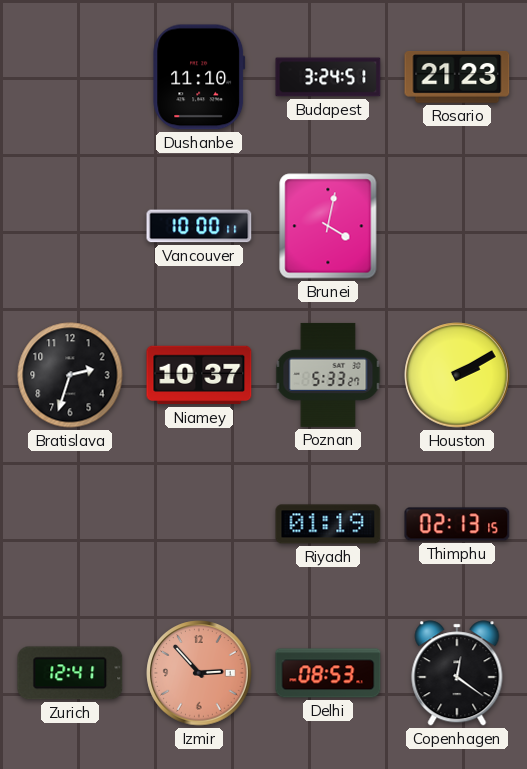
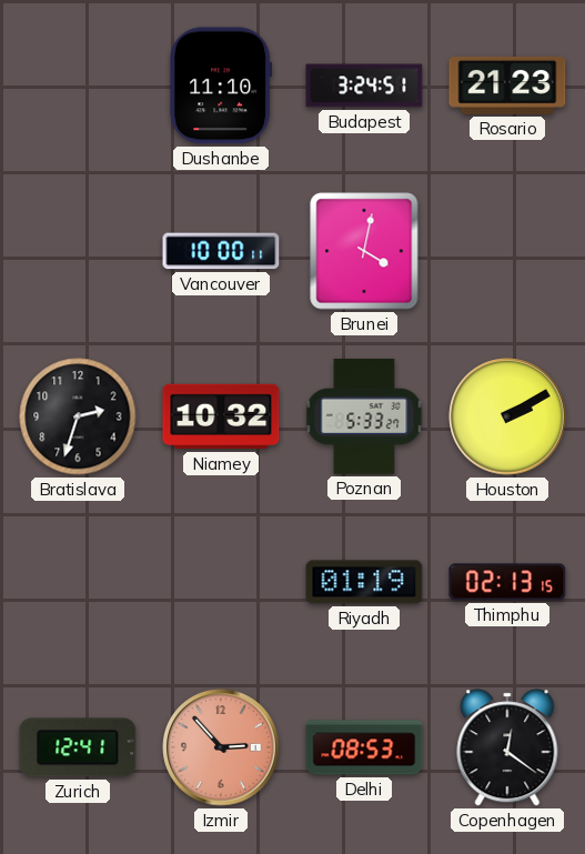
Niamey: 10:37 -> 10:32
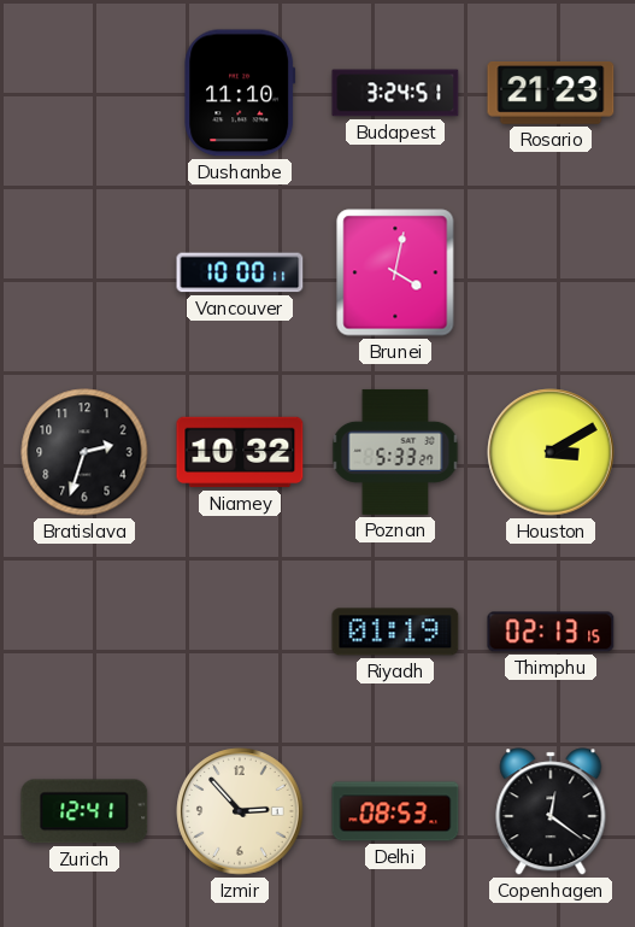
Houston: 2:10 -> 3:10
Izmir dial: salmon -> cream
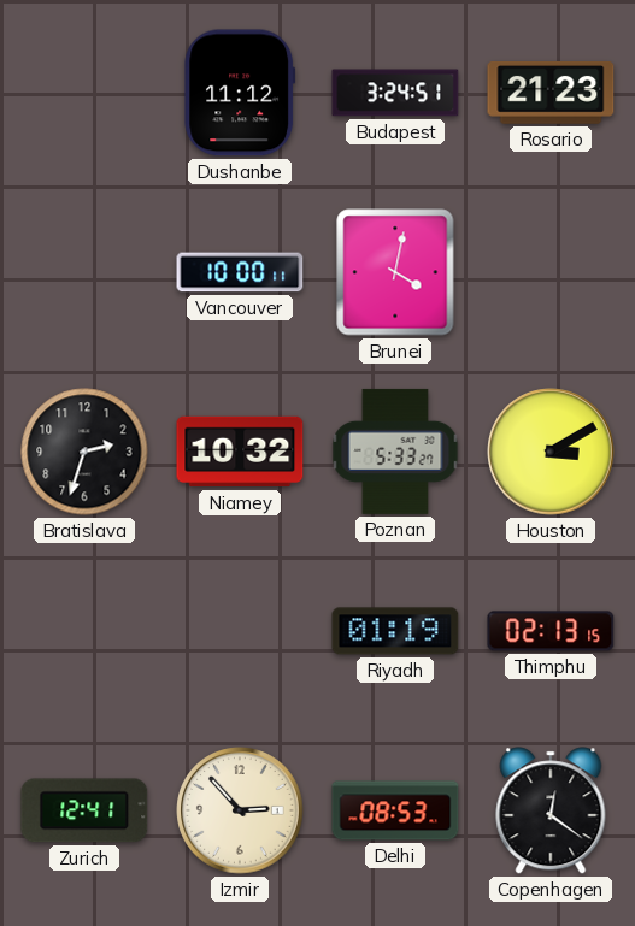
Dushanbe: 11:10 -> 11:12
